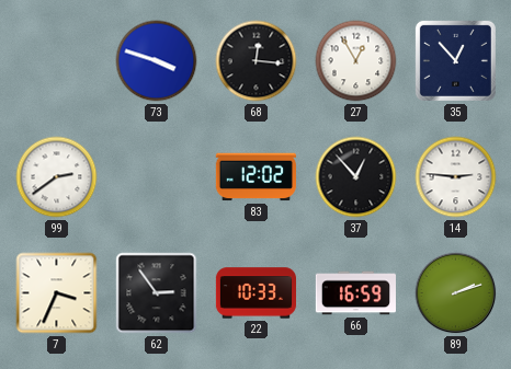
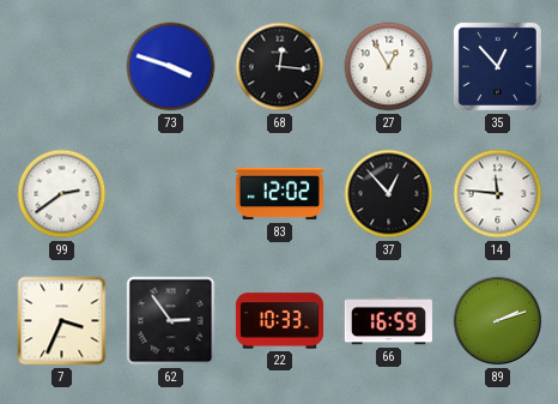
14: 2:46 -> 11:46
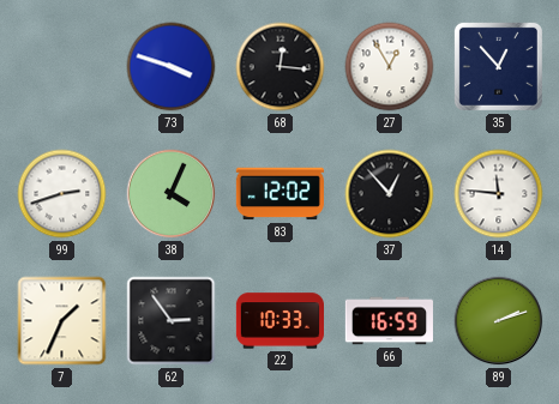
99: 2:39 -> 2:42
38: none -> 4:04
7: 3:34 -> 1:34
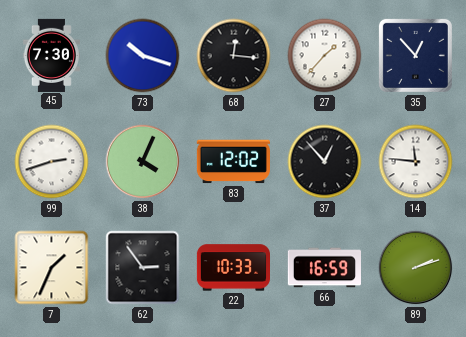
45: none -> 7:30
73: 3:48 -> 10:18
27: 12:55 -> 1:37
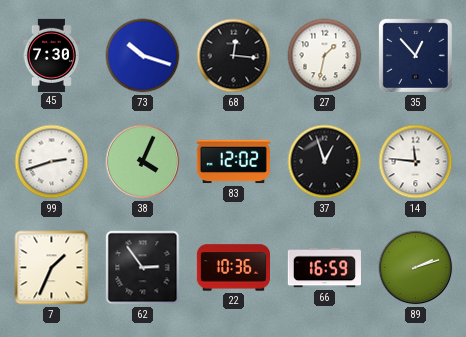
27: 1:37 -> 1:32
37: 12:53 -> 12:57
22: 10:33 -> 10:36
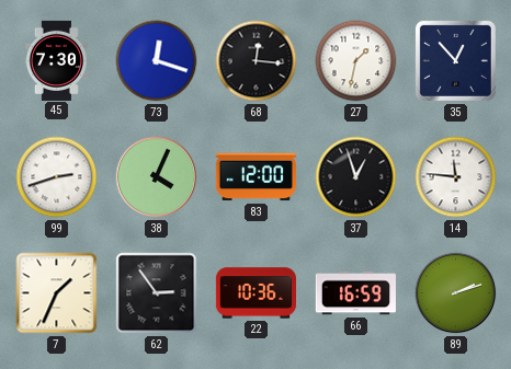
73: 10:18 -> 12:18
83: 12:02 -> 12:00
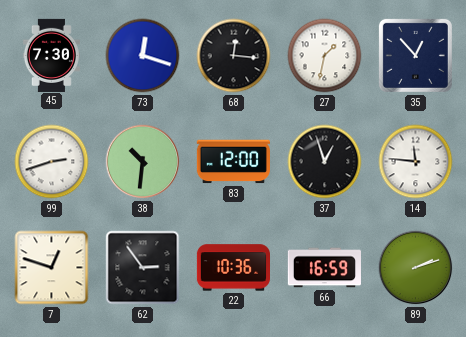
38: 4:04 -> 10:31
7: 1:34 -> 12:48
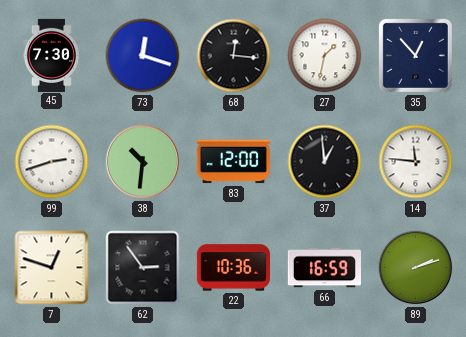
37: 12:57 -> 12:59
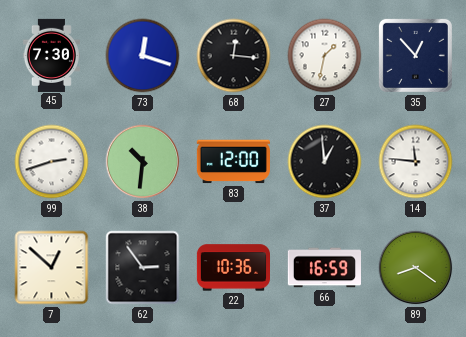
7: 12:48 -> 12:52
89: 2:12 -> 8:21
